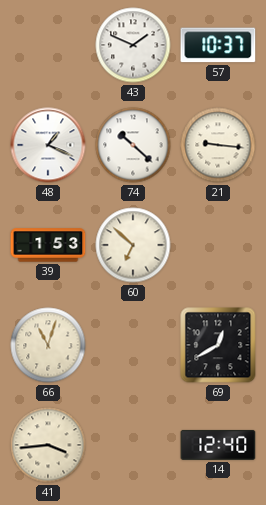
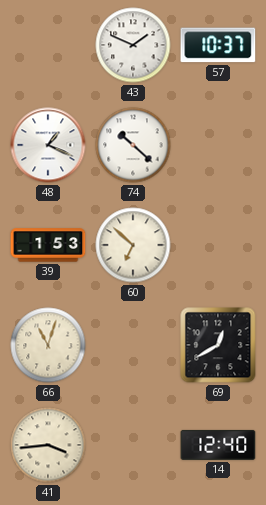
21: 9:16 -> none
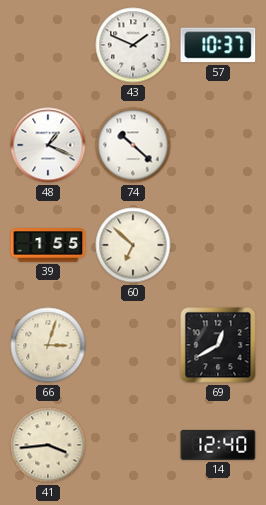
39: 1:53 -> 1:55
66: 11:03 -> 3:03
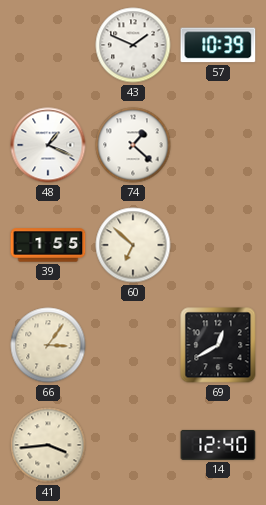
57: 10:37 -> 10:39
74: 10:22 -> 1:22
66: 3:03 -> 3:06
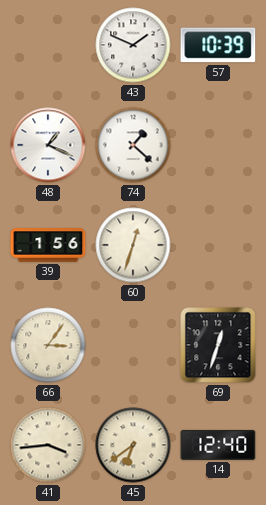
39: 1:55 -> 1:56
60: 6:52 -> 12:33
69: 12:40 -> 12:33
45: none -> 6:39
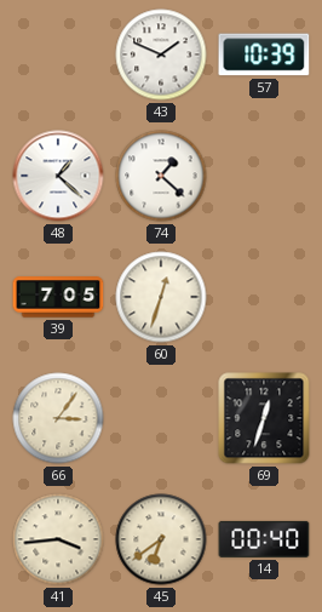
48: 1:19 -> 1:22
39: 1:56 -> 7:05
14: 12:40 -> 00:40
